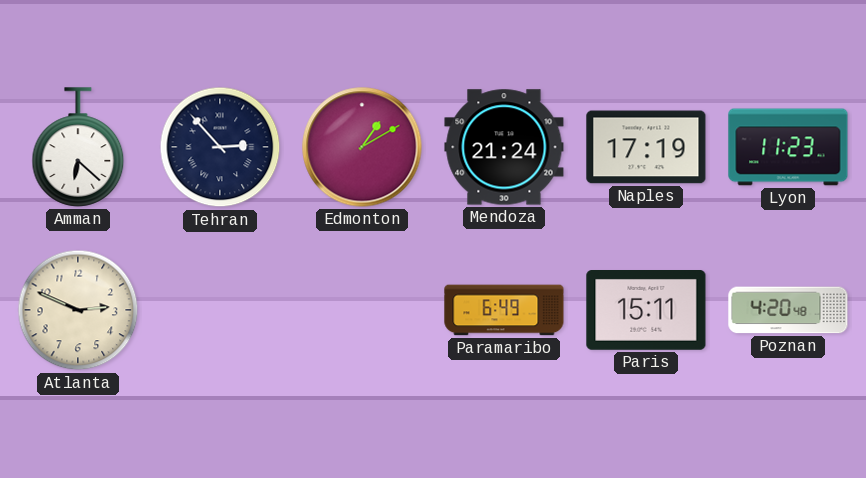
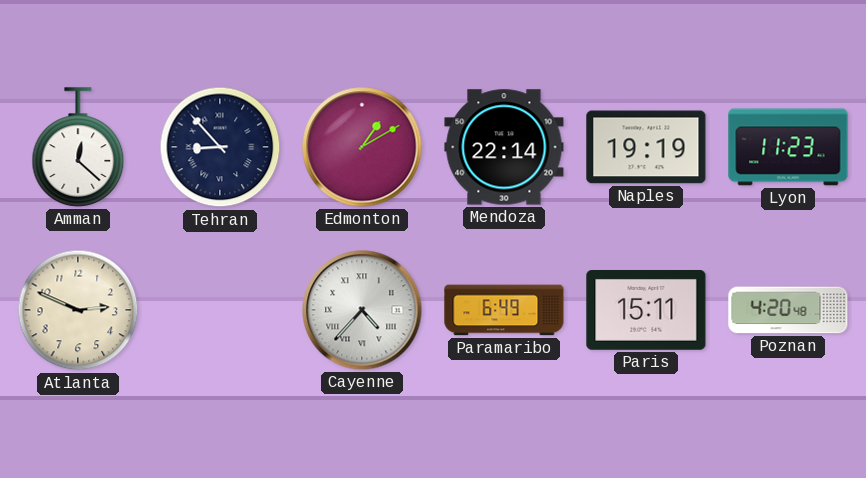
Amman: 6:22 -> 12:22
Tehran: 2:53 -> 8:53
Mendoza: 21:24 -> 22:14
Naples: 17:19 -> 19:19
Cayenne: none -> 4:37
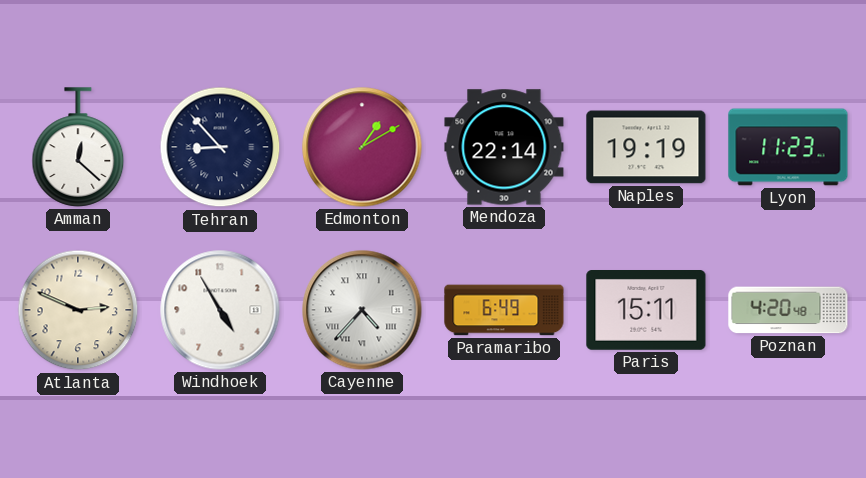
Windhoek: none -> 4:55
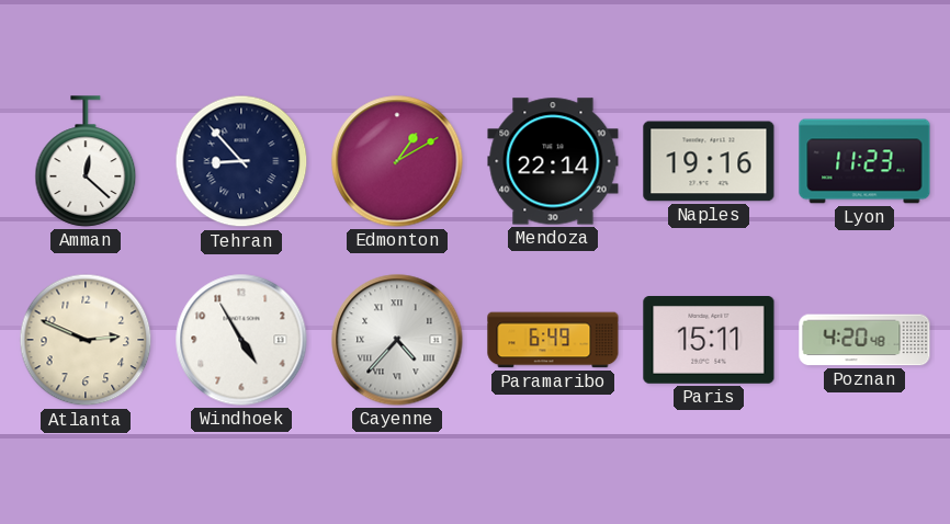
Naples: 19:19 -> 19:16
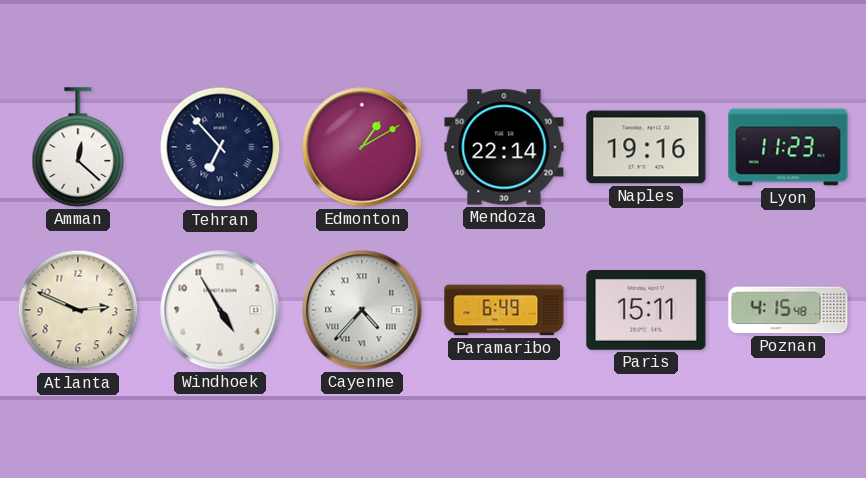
Tehran: 8:53 -> 6:53
Poznan: 4:20 -> 4:15
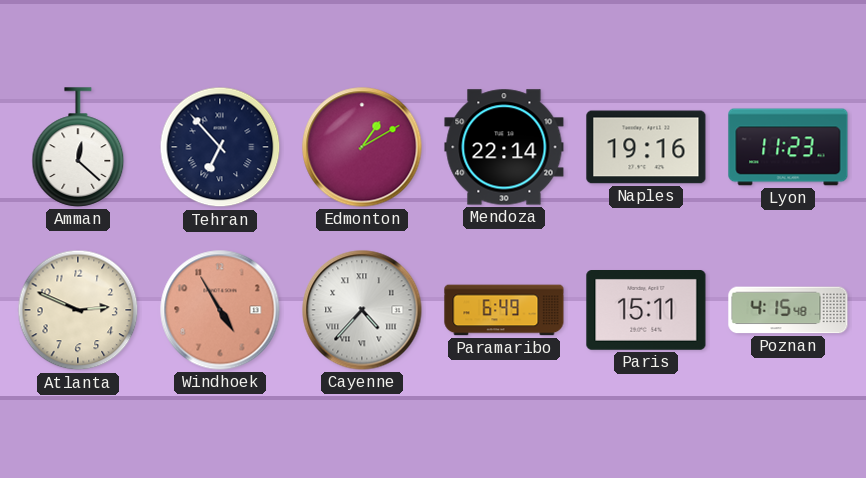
Windhoek dial: white -> salmon
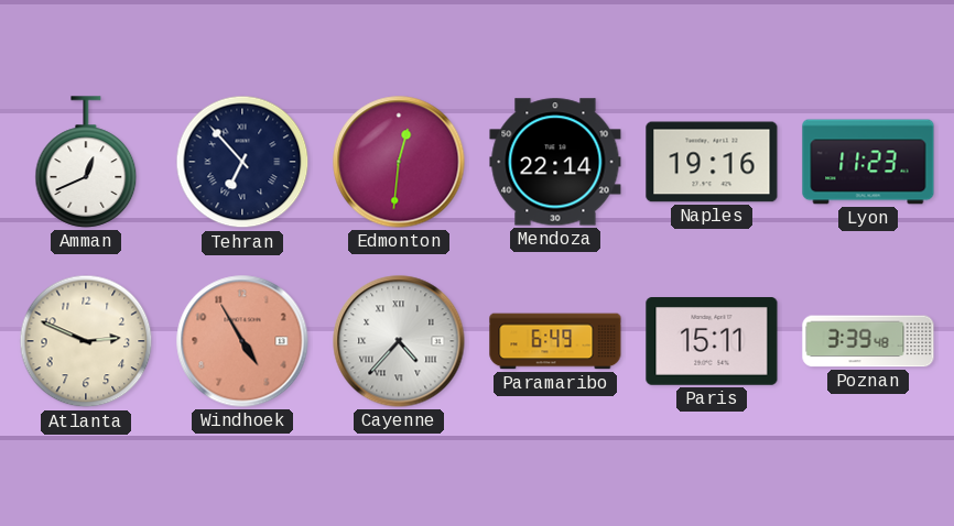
Amman: 12:22 -> 12:41
Edmonton: 1:10 -> 12:31
Poznan: 4:15 -> 3:39
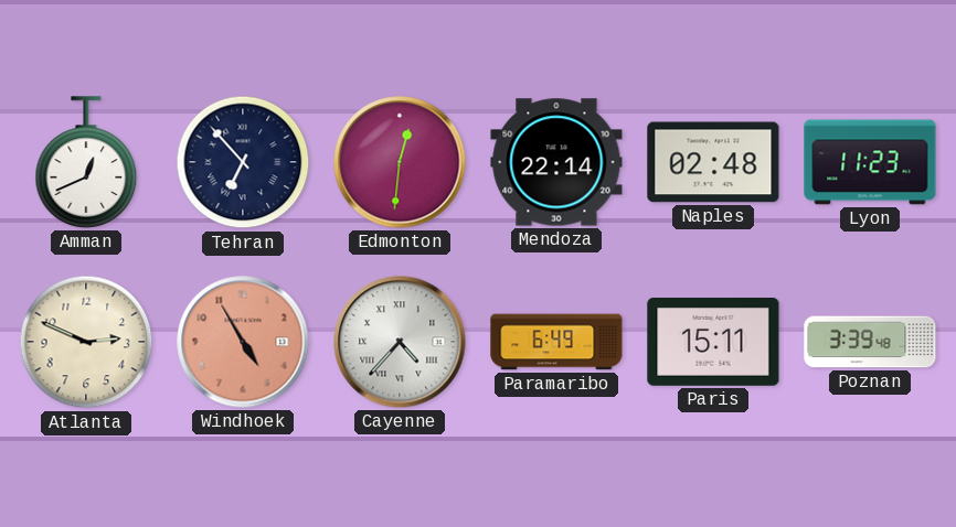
Naples: 19:16 -> 02:48
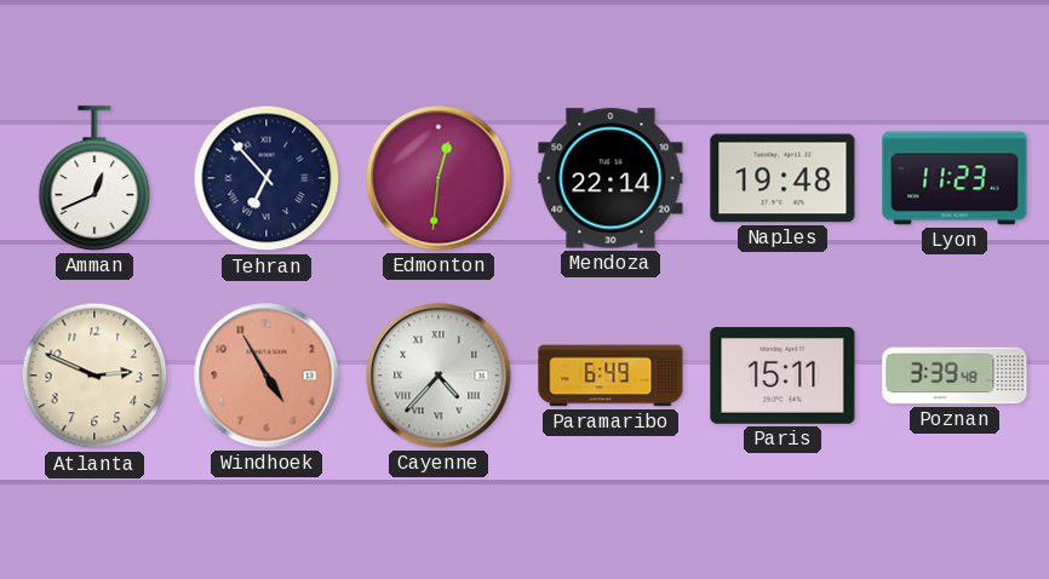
Naples: 02:48 -> 19:48
